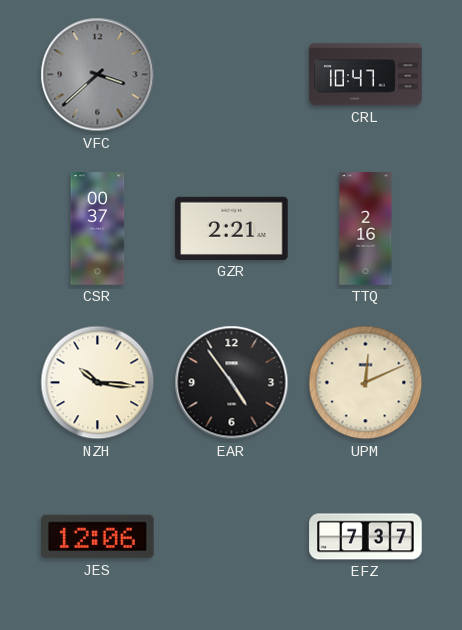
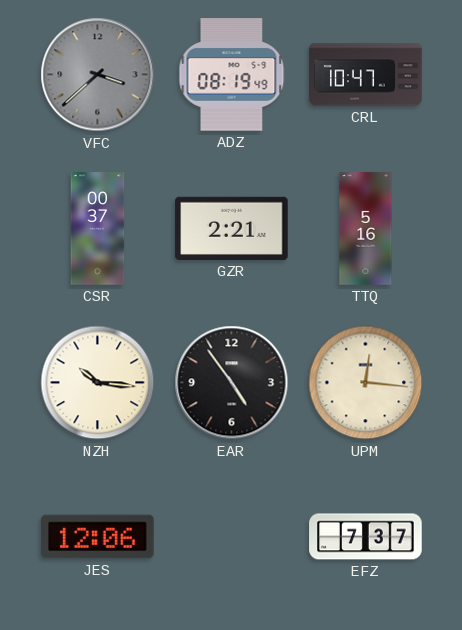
ADZ: none -> 08:19
TTQ: 2:16 -> 5:16
UPM: 12:11 -> 12:16
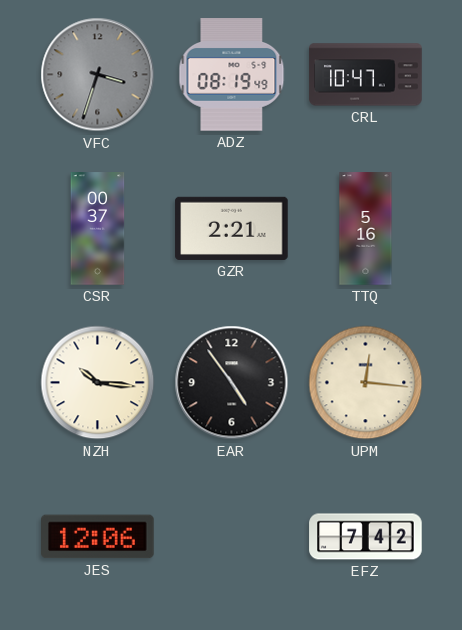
VFC: 3:38 -> 3:33
EFZ: 7:37 -> 7:42
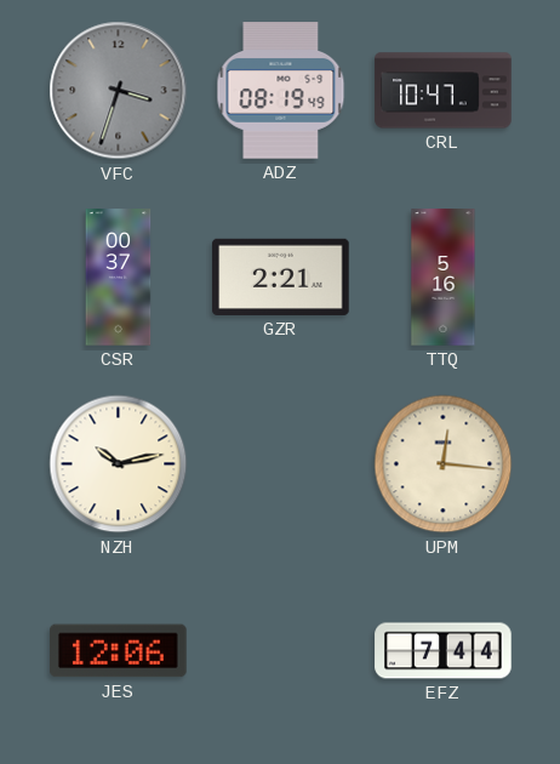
NZH: 10:16 -> 10:13
EAR: 4:54 -> none
EFZ: 7:42 -> 7:44
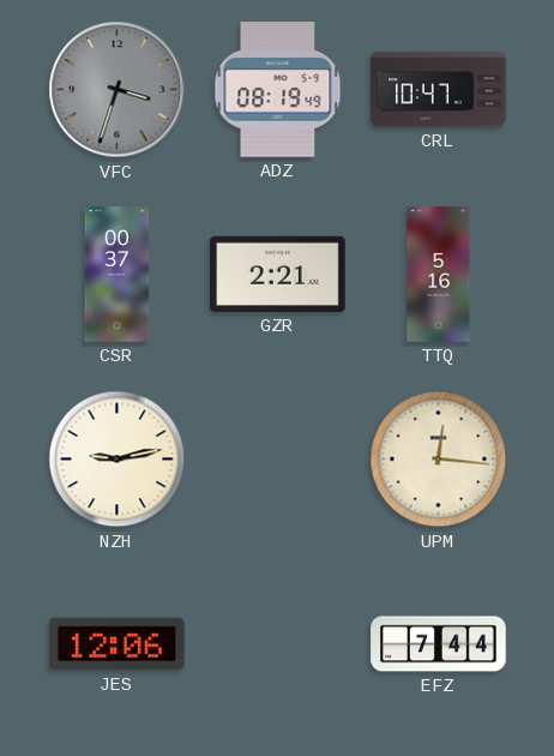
NZH: 10:13 -> 9:13
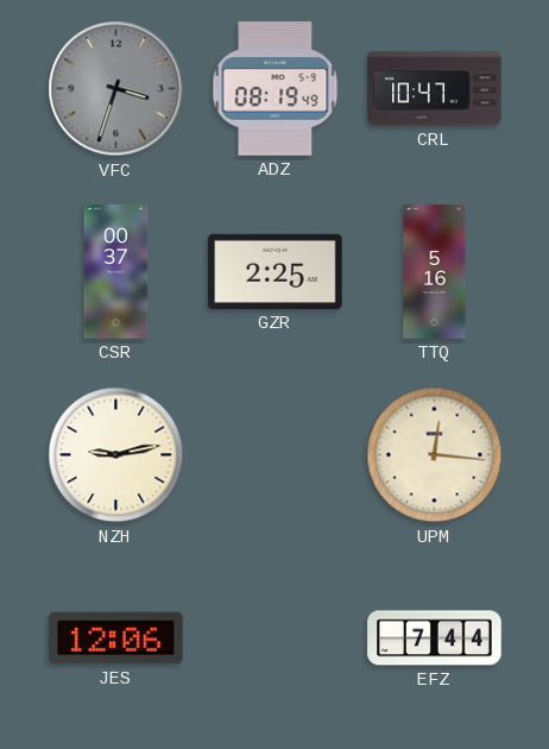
GZR: 2:21 -> 2:25
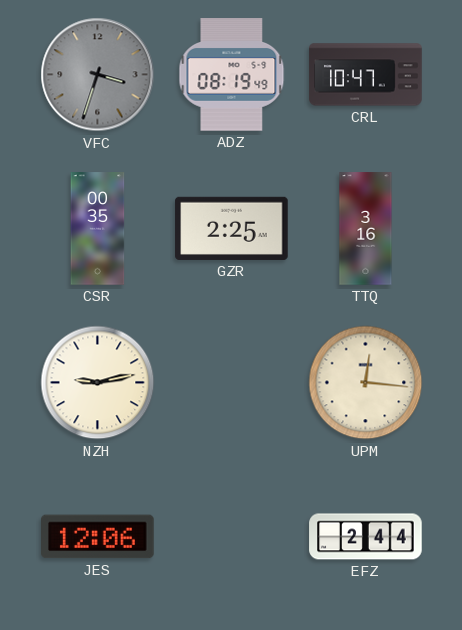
CSR: 00:37 -> 00:35
TTQ: 5:16 -> 3:16
EFZ: 7:44 -> 2:44
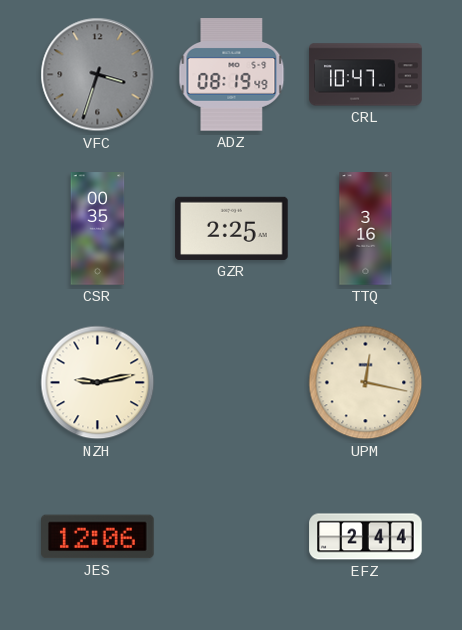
UPM: 12:16 -> 12:17
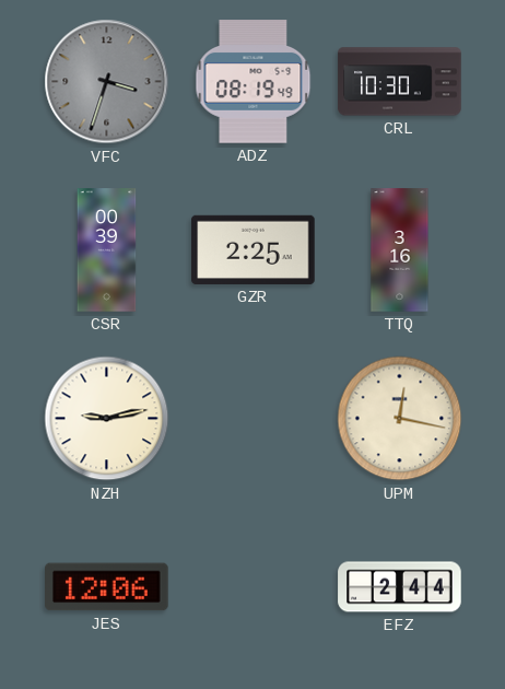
CRL: 10:47 -> 10:30
CSR: 00:35 -> 00:39
